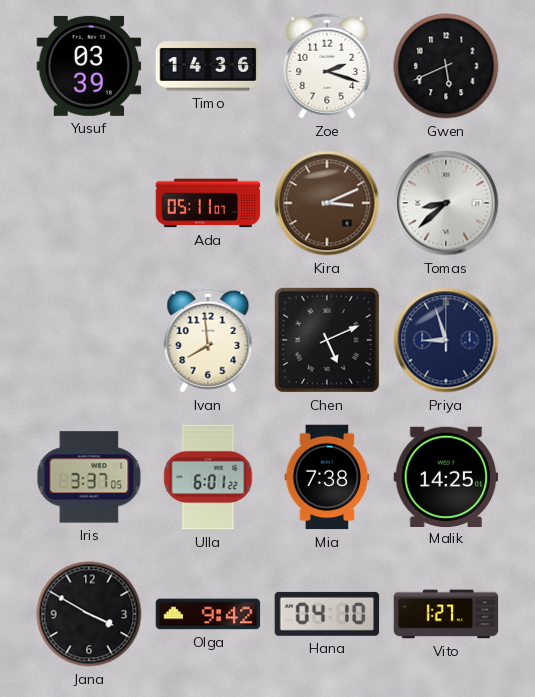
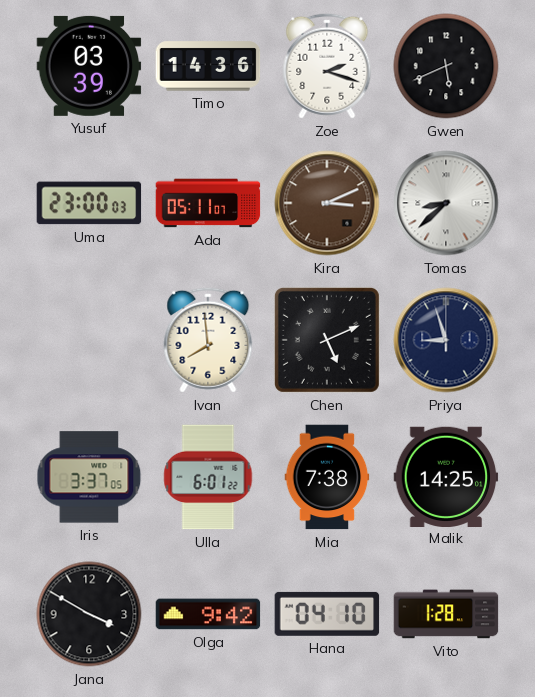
Uma: none -> 23:00
Vito: 1:27 -> 1:28
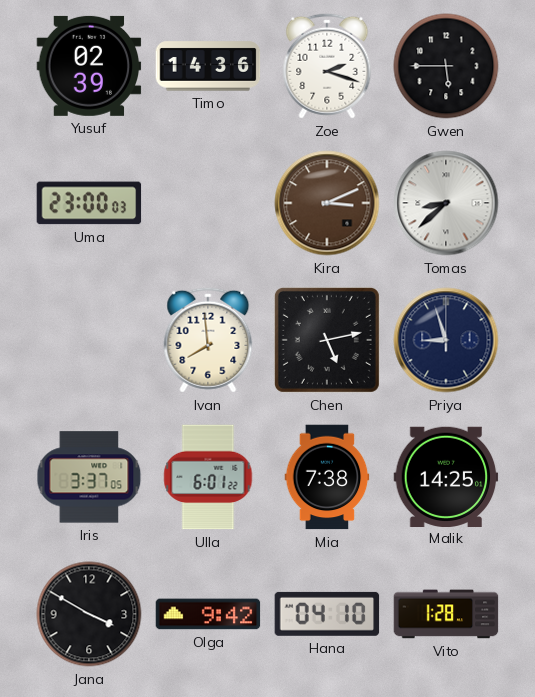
Yusuf: 03:39 -> 02:39
Gwen: 5:41 -> 5:45
Ada: 05:11 -> none
Chen: 5:11 -> 5:13
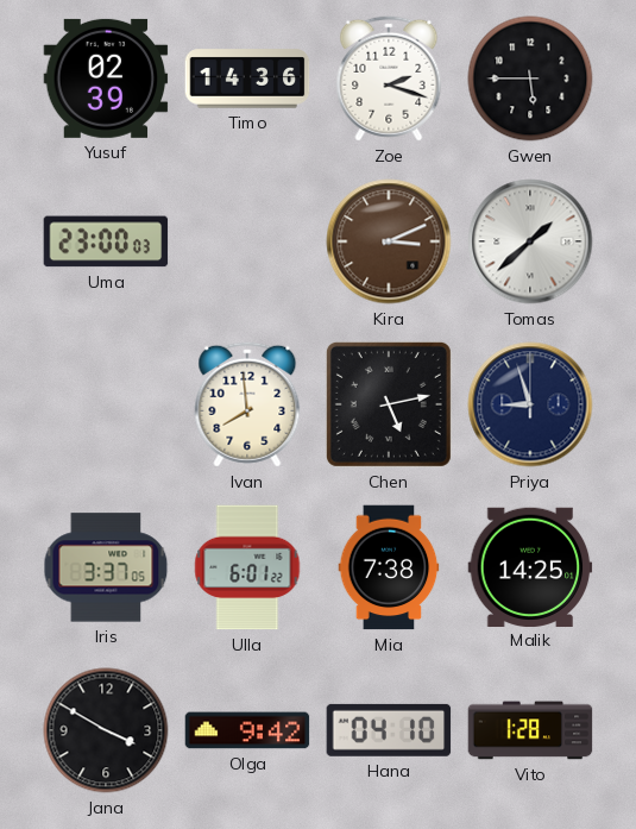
Tomas: 8:38 -> 1:38
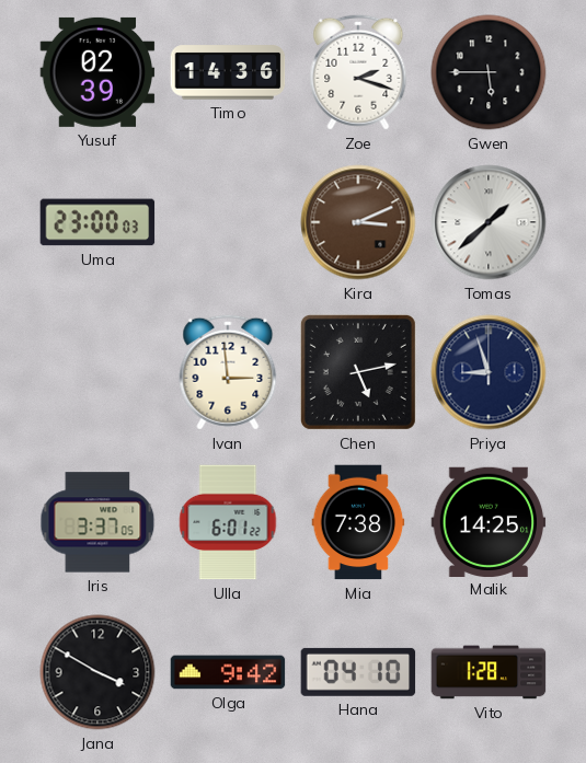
Ivan: 7:59 -> 2:59
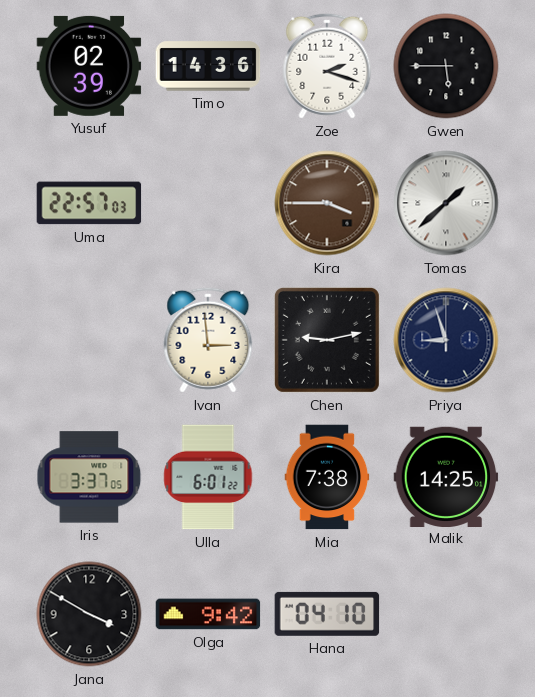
Uma: 23:00 -> 22:57
Kira: 3:11 -> 3:45
Chen: 5:13 -> 9:13
Vito: 1:28 -> none
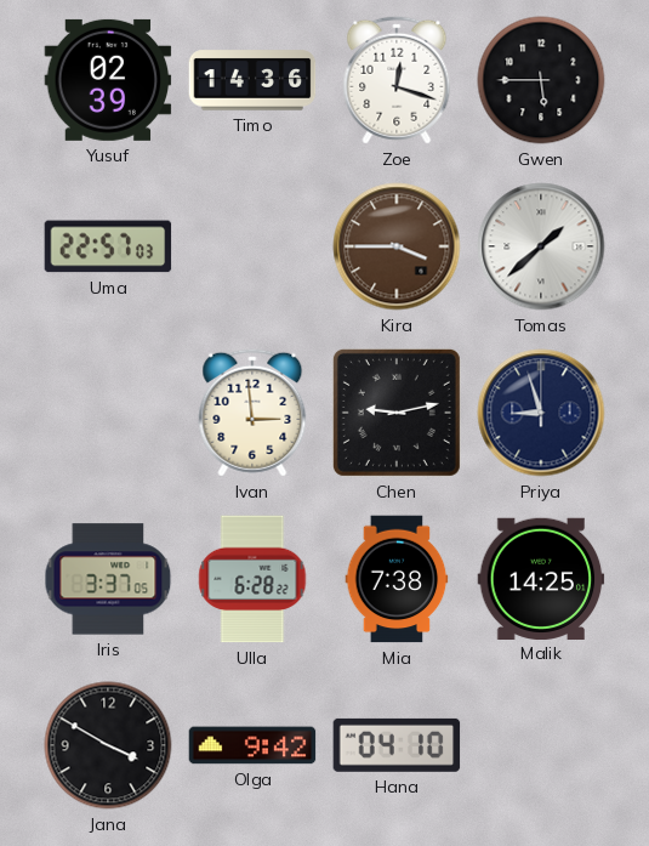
Zoe: 2:18 -> 12:18
Ulla: 6:01 -> 6:28
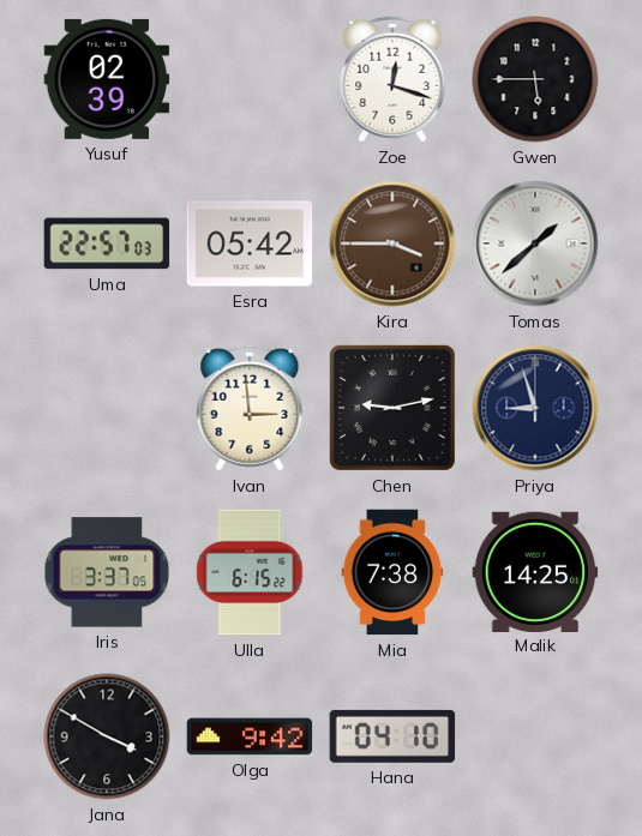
Timo: 14:36 -> none
Esra: none -> 05:42
Ulla: 6:28 -> 6:15
